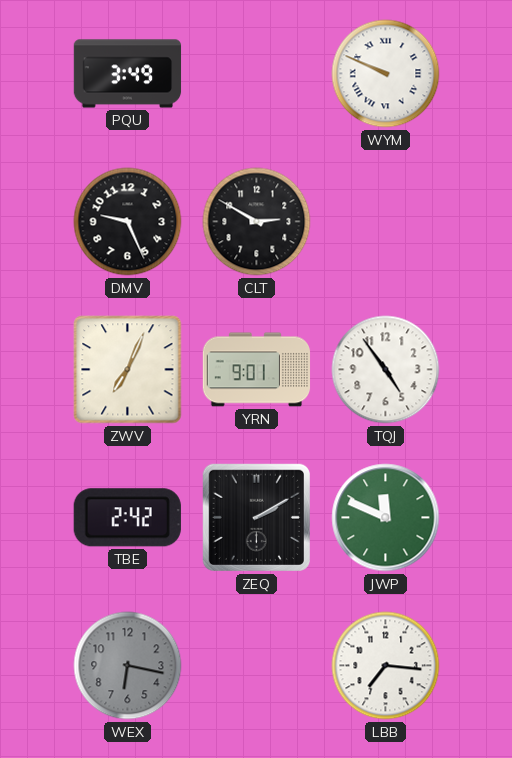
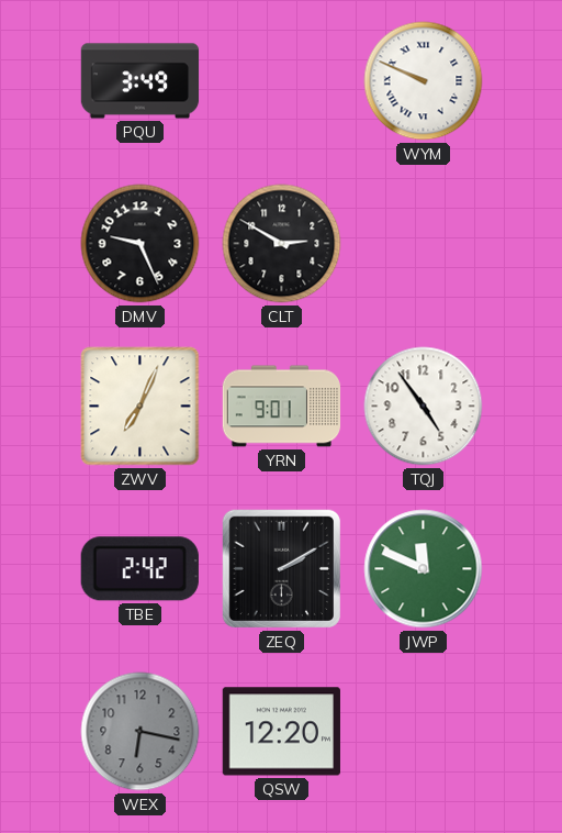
QSW: none -> 12:20
LBB: 7:16 -> none
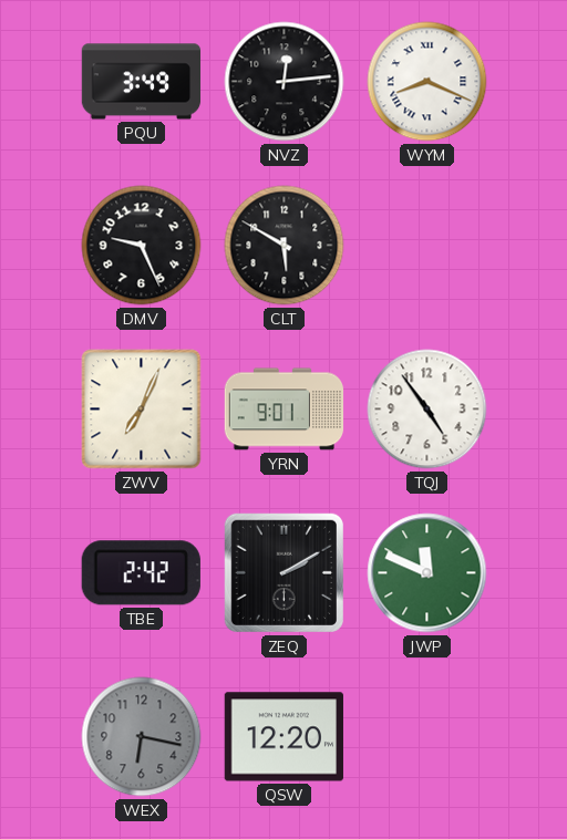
NVZ: none -> 12:14
WYM: 9:49 -> 8:19
CLT: 2:50 -> 5:50
